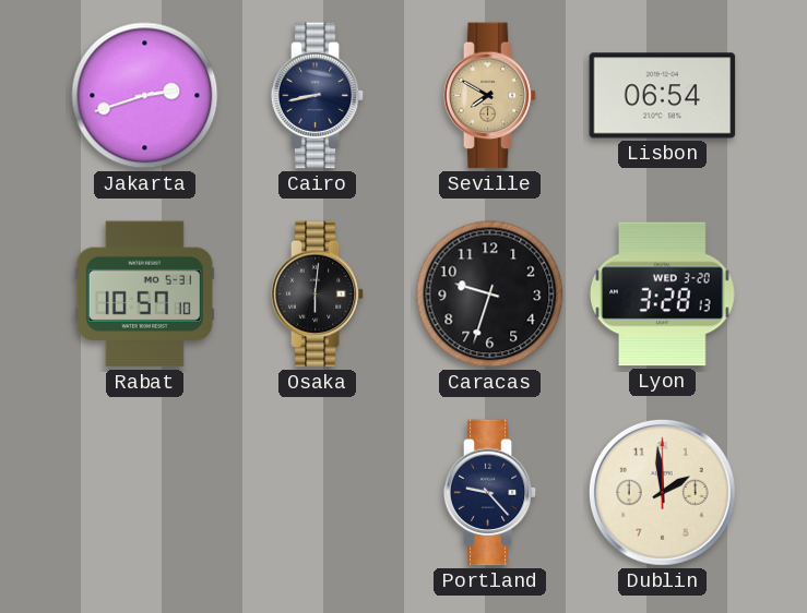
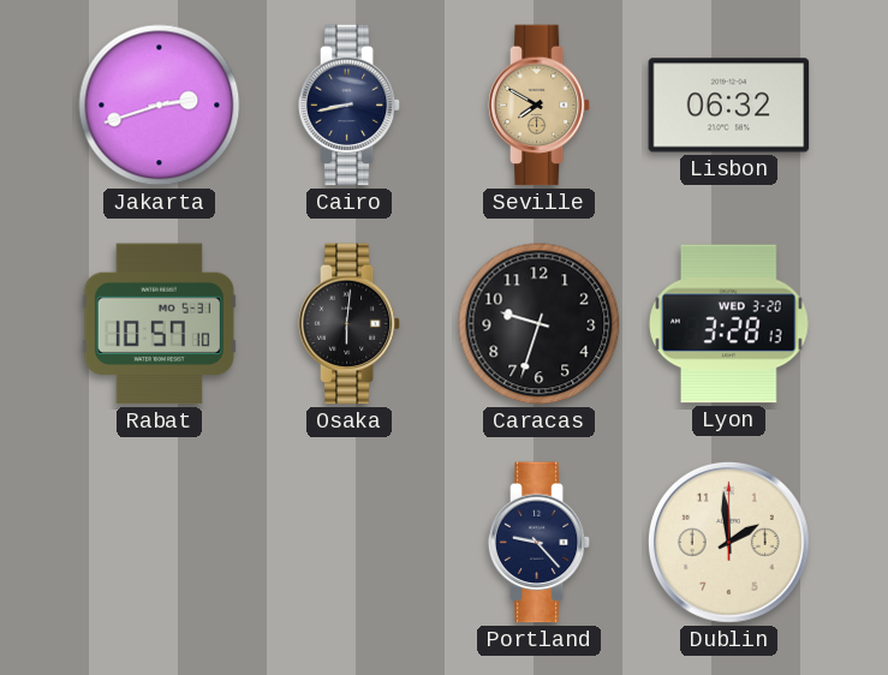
Lisbon: 06:54 -> 06:32
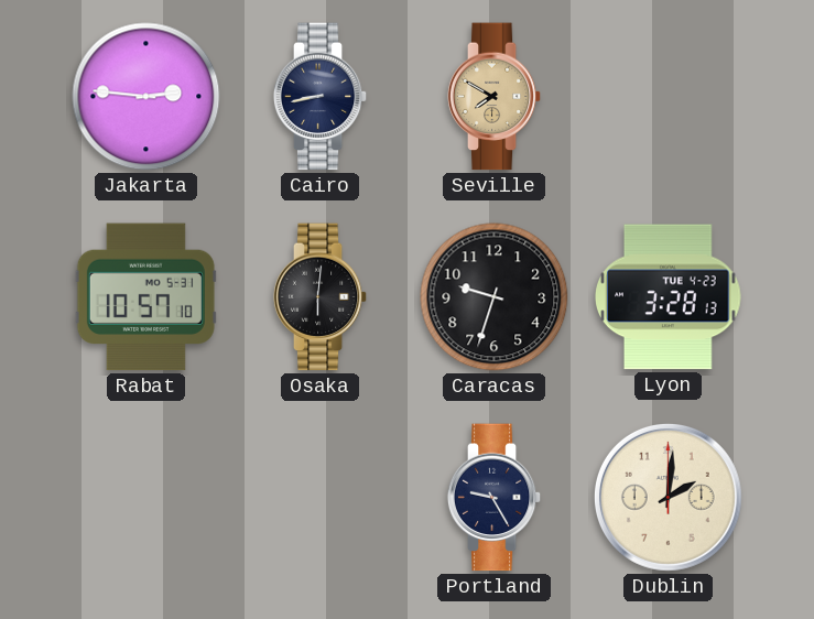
Jakarta: 2:42 -> 2:46
Lisbon: 06:32 -> none
Lyon date: WED 3-20 -> TUE 4-23
Portland: 9:23 -> 9:25
Dublin: 1:59 -> 2:01
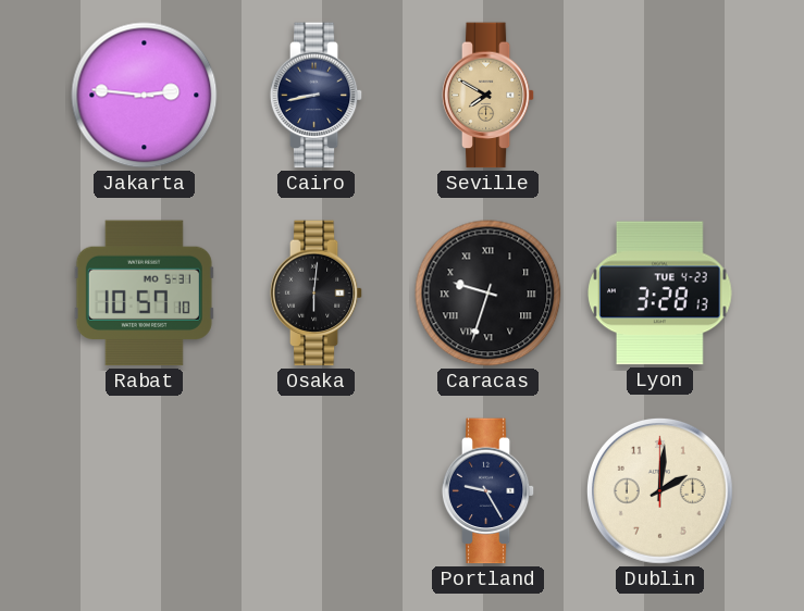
Caracas numerals: Arabic -> Roman
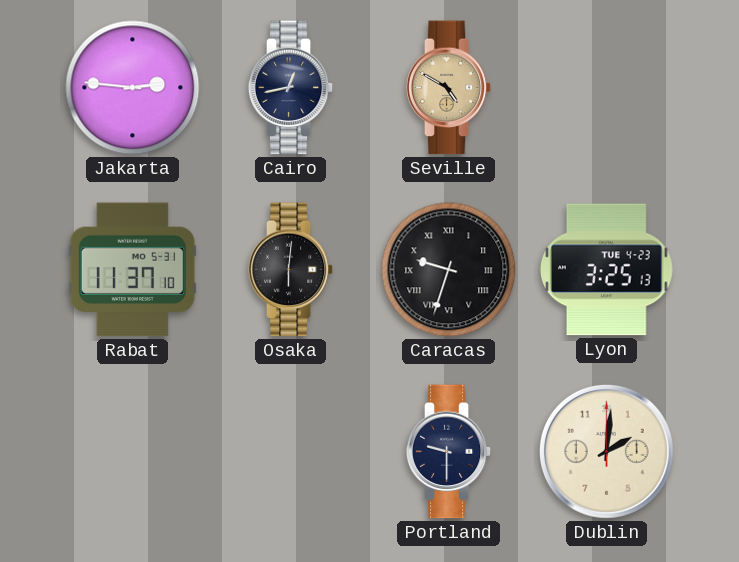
Cairo: 8:43 -> 12:43
Seville: 7:50 -> 4:50
Rabat: 10:57 -> 11:37
Lyon: 3:28 -> 3:25
Portland: 9:25 -> 9:30
